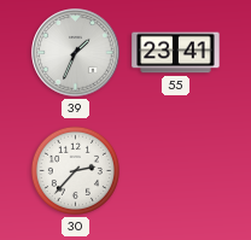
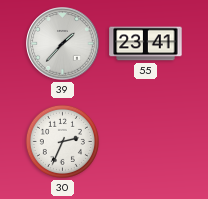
39: 1:34 -> 1:37
30: 2:37 -> 2:34
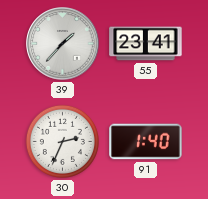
91: none -> 1:40
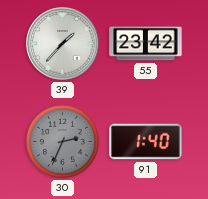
55: 23:41 -> 23:42
30 dial: white -> grey
